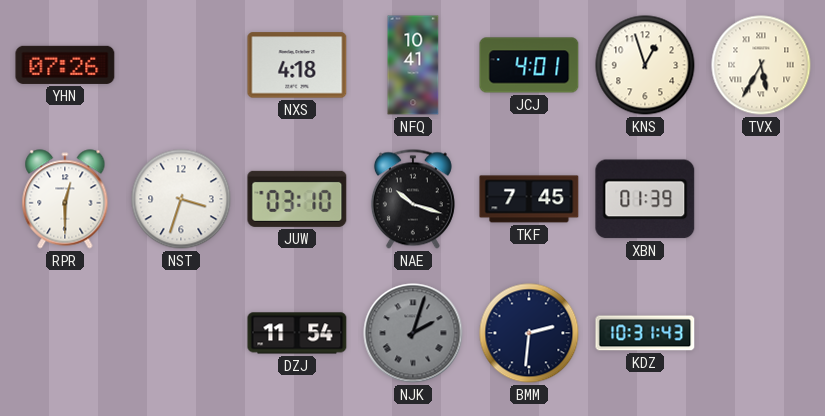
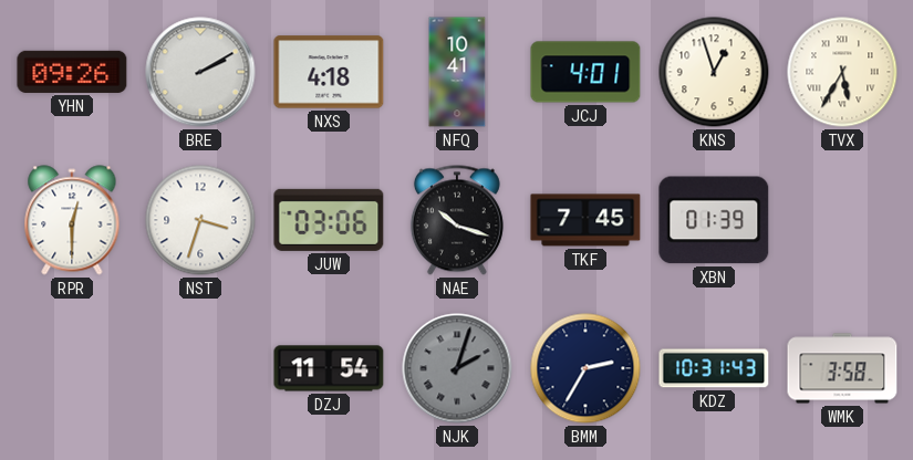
YHN: 07:26 -> 09:26
BRE: none -> 2:10
JUW: 03:10 -> 03:06
BMM: 2:31 -> 2:35
WMK: none -> 3:58
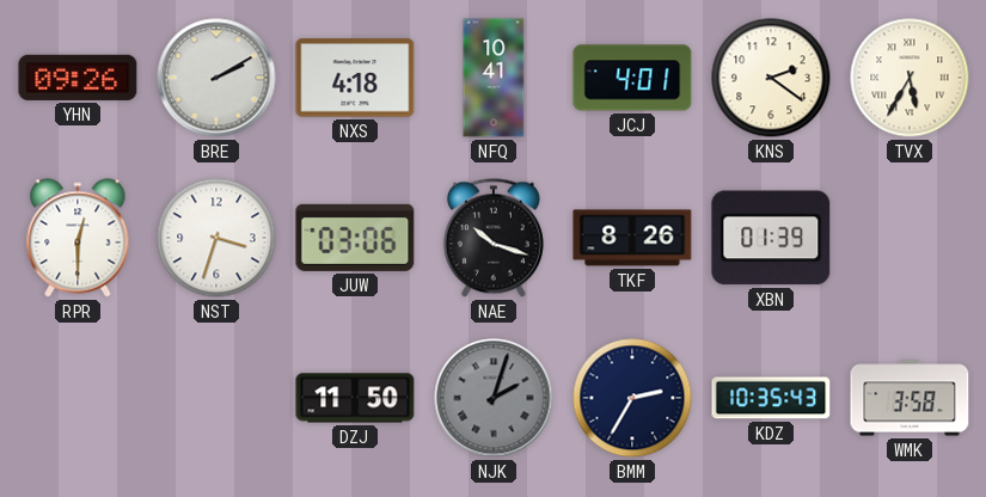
KNS: 12:57 -> 2:21
TKF: 7:45 -> 8:26
DZJ: 11:54 -> 11:50
KDZ: 10:31 -> 10:35
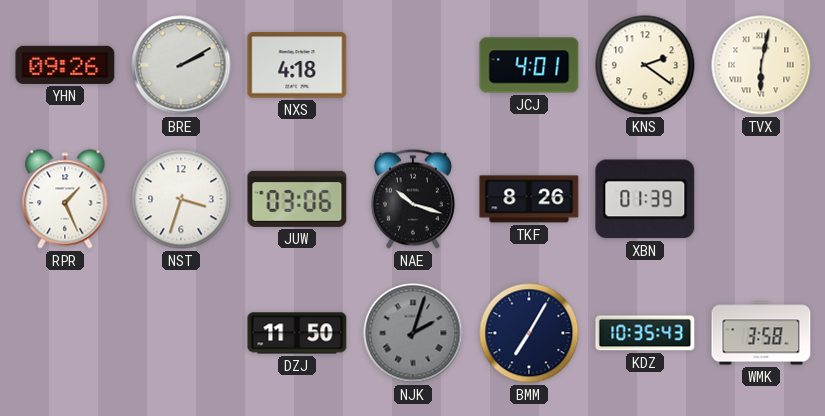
NFQ: 10:41 -> none
TVX: 5:35 -> 6:02
RPR: 12:30 -> 1:26
BMM: 2:35 -> 7:05
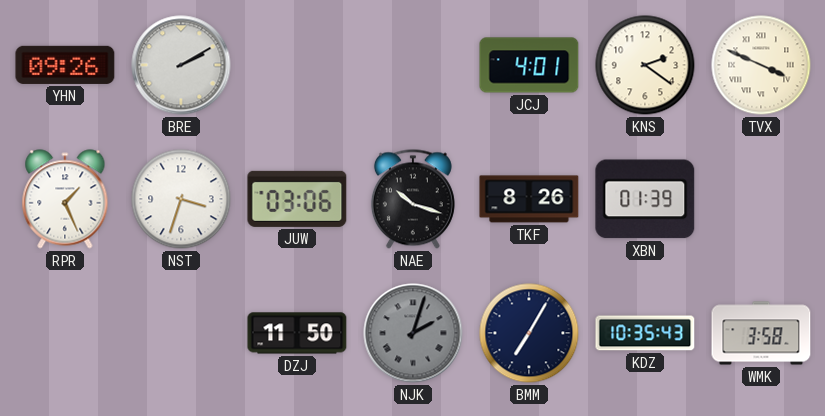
NXS: 4:18 -> none
TVX: 6:02 -> 3:49
